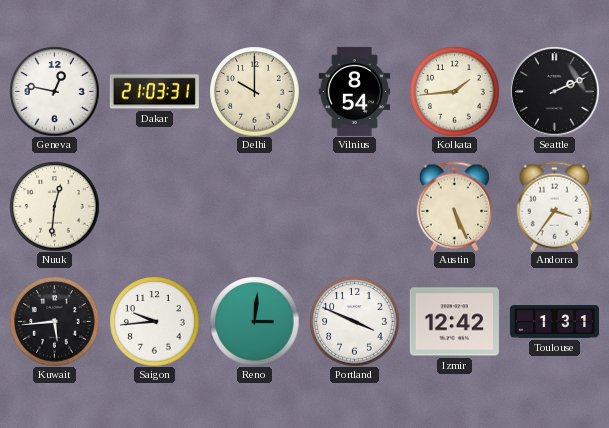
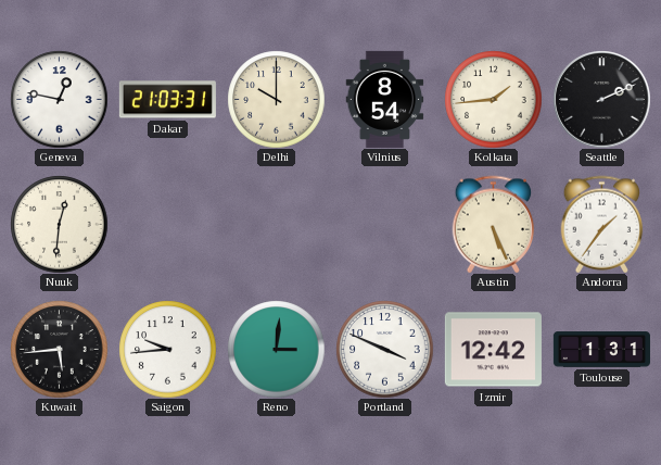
Andorra: 3:36 -> 1:36
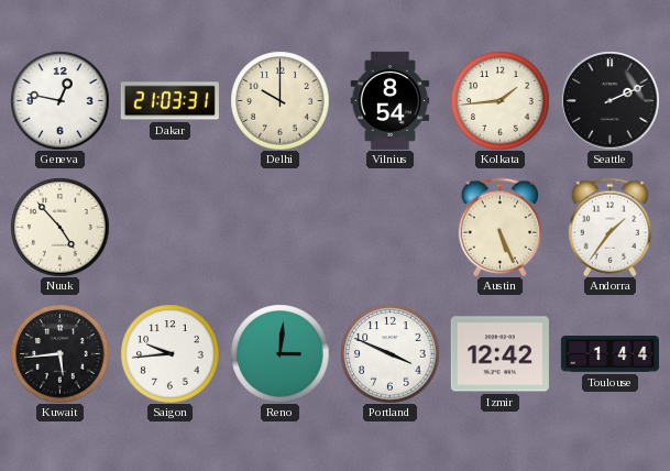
Nuuk: 12:31 -> 4:53
Toulouse: 1:31 -> 1:44
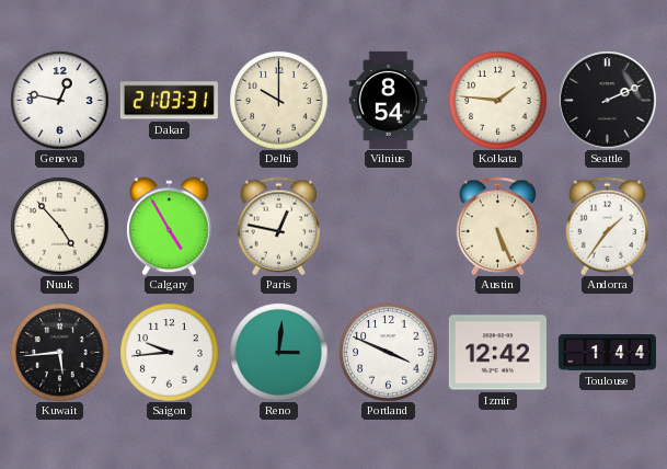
Kolkata: 1:44 -> 1:46
Calgary: none -> 4:55
Paris: none -> 12:47
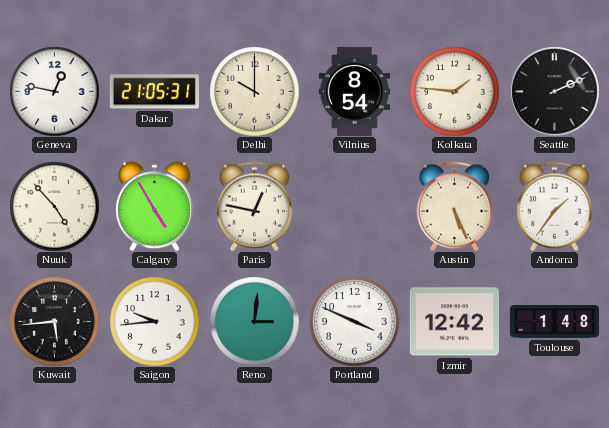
Dakar: 21:03 -> 21:05
Toulouse: 1:44 -> 1:48
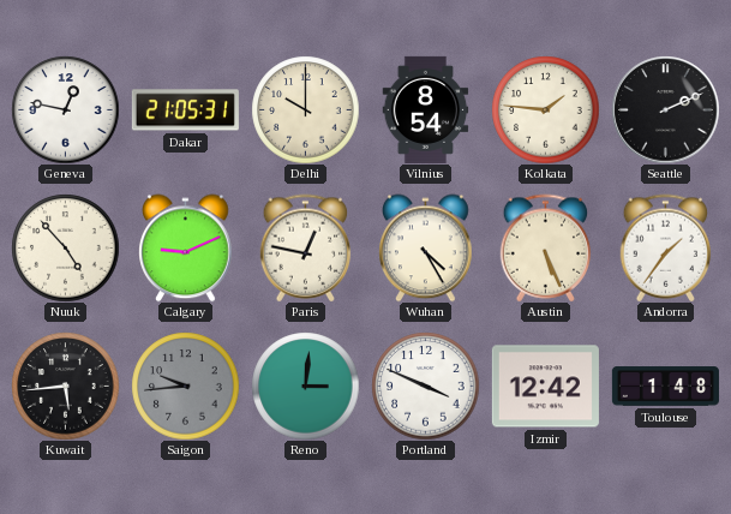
Calgary: 4:55 -> 9:11
Wuhan: none -> 4:25
Saigon dial: white -> grey
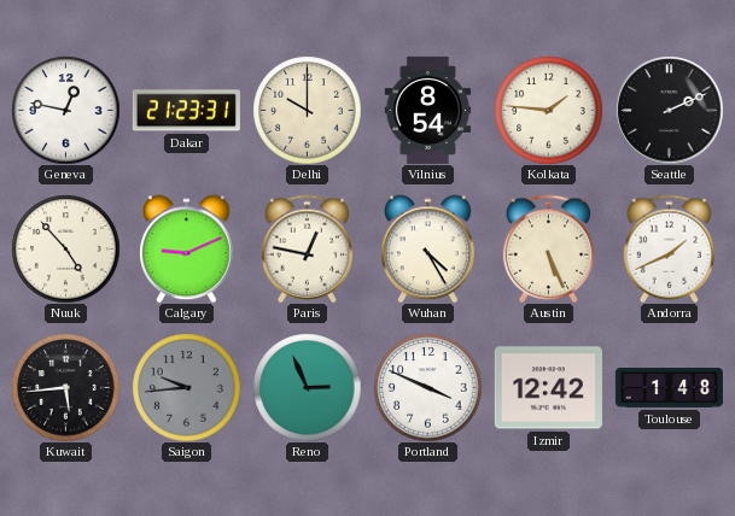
Dakar: 21:05 -> 21:23
Andorra: 1:36 -> 1:41
Reno: 3:01 -> 2:56
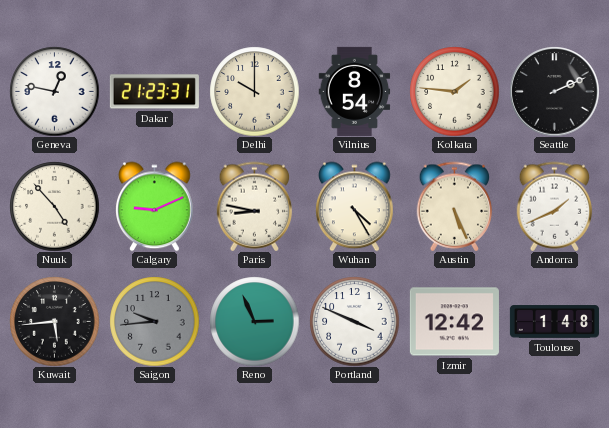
Paris: 12:47 -> 8:47
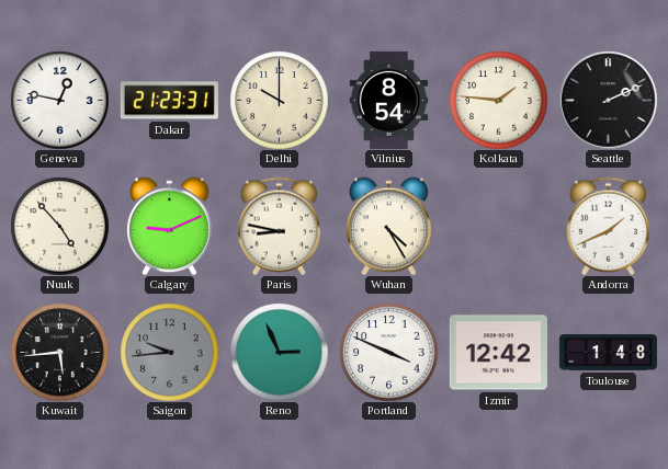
Austin: 5:26 -> none
